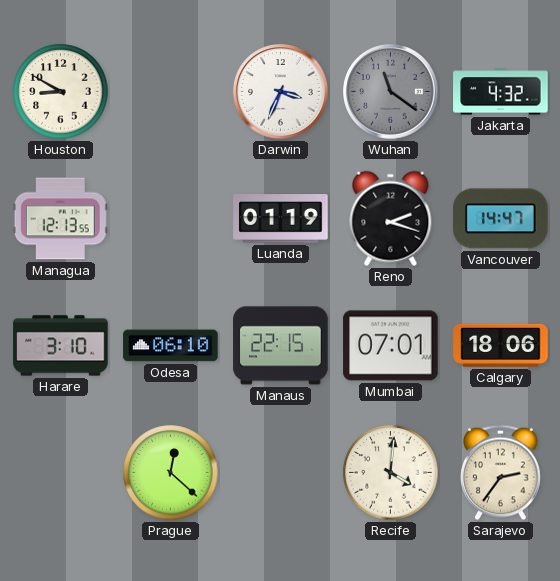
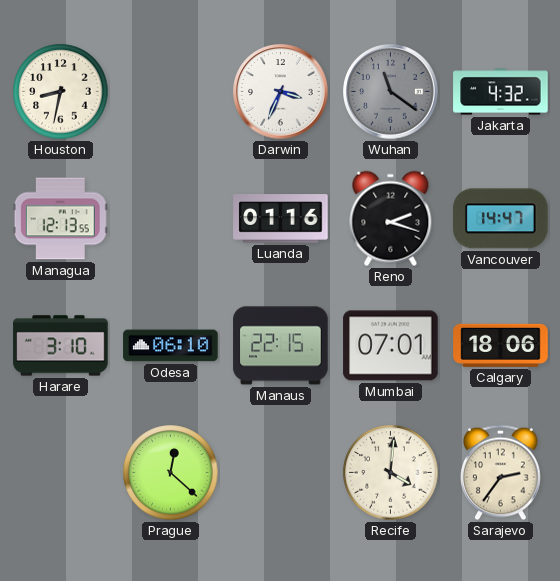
Houston: 8:50 -> 8:32
Luanda: 01:19 -> 01:16
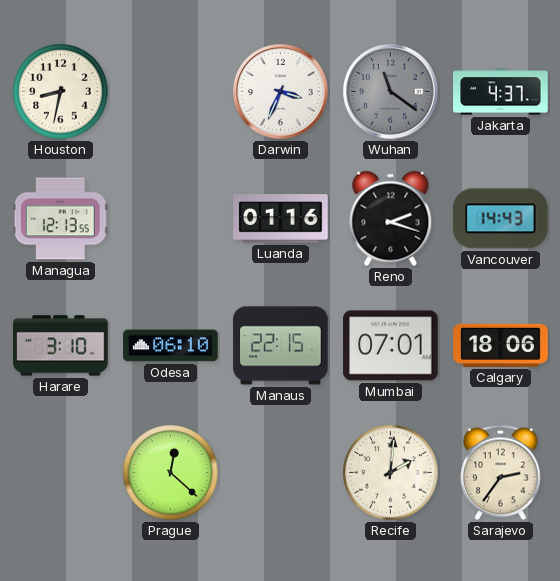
Jakarta: 4:32 -> 4:37
Vancouver: 14:47 -> 14:43
Recife: 4:01 -> 2:01
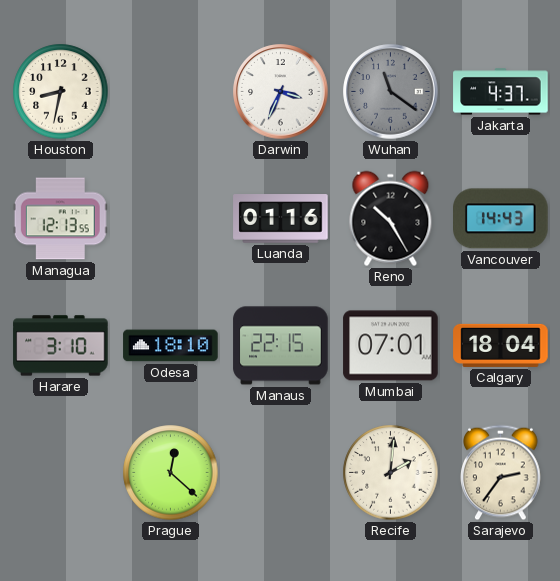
Reno: 2:18 -> 10:25
Odesa: 06:10 -> 18:10
Calgary: 18:06 -> 18:04
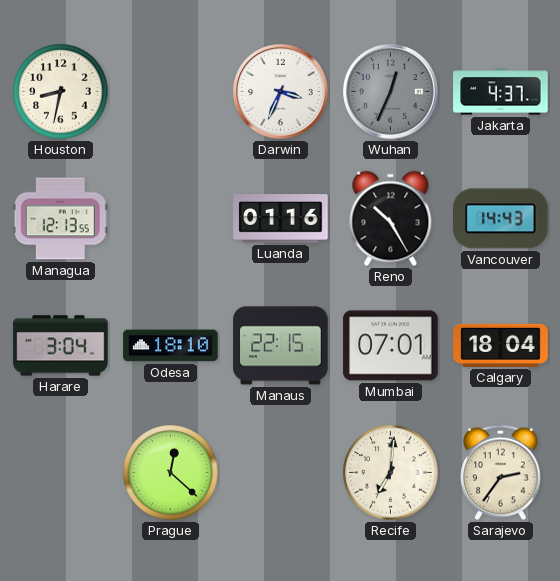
Wuhan: 11:21 -> 12:34
Harare: 3:10 -> 3:04
Recife: 2:01 -> 7:01
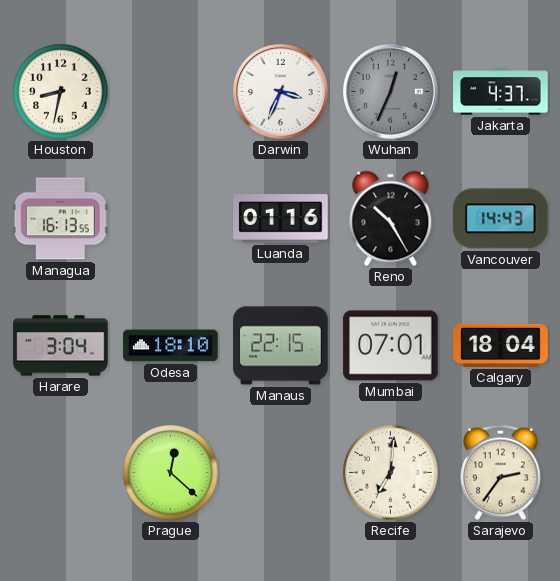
Managua: 12:13 -> 16:13
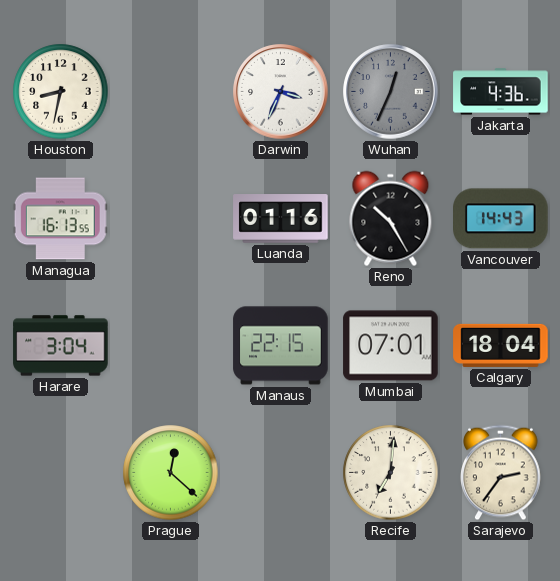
Jakarta: 4:37 -> 4:36
Odesa: 18:10 -> none
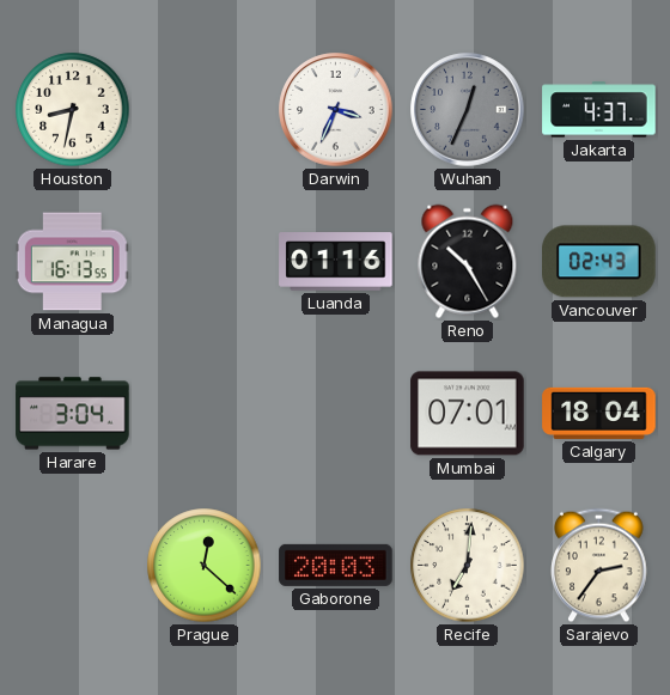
Jakarta: 4:36 -> 4:37
Vancouver: 14:43 -> 02:43
Manaus: 22:15 -> none
Gaborone: none -> 20:03
